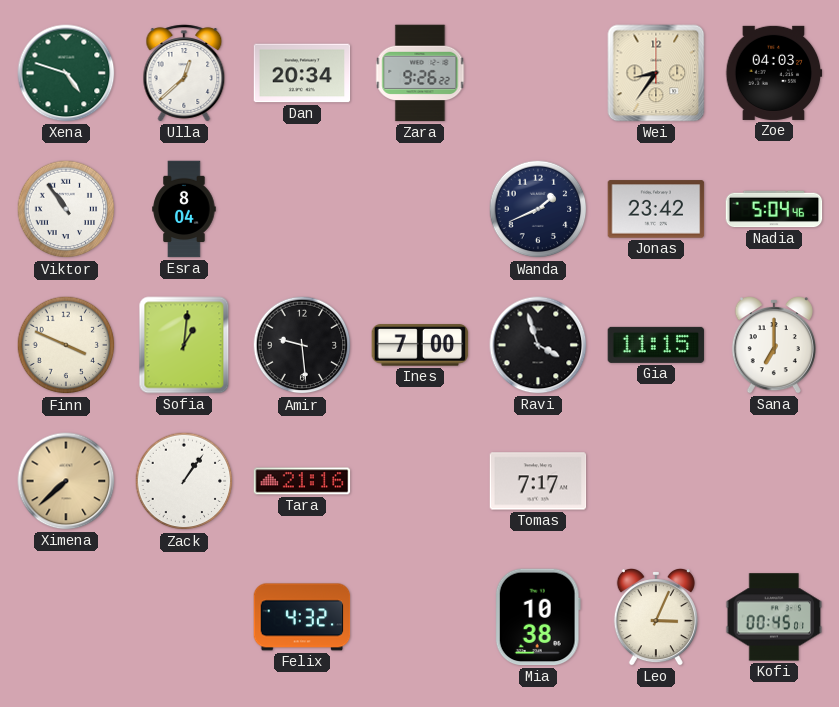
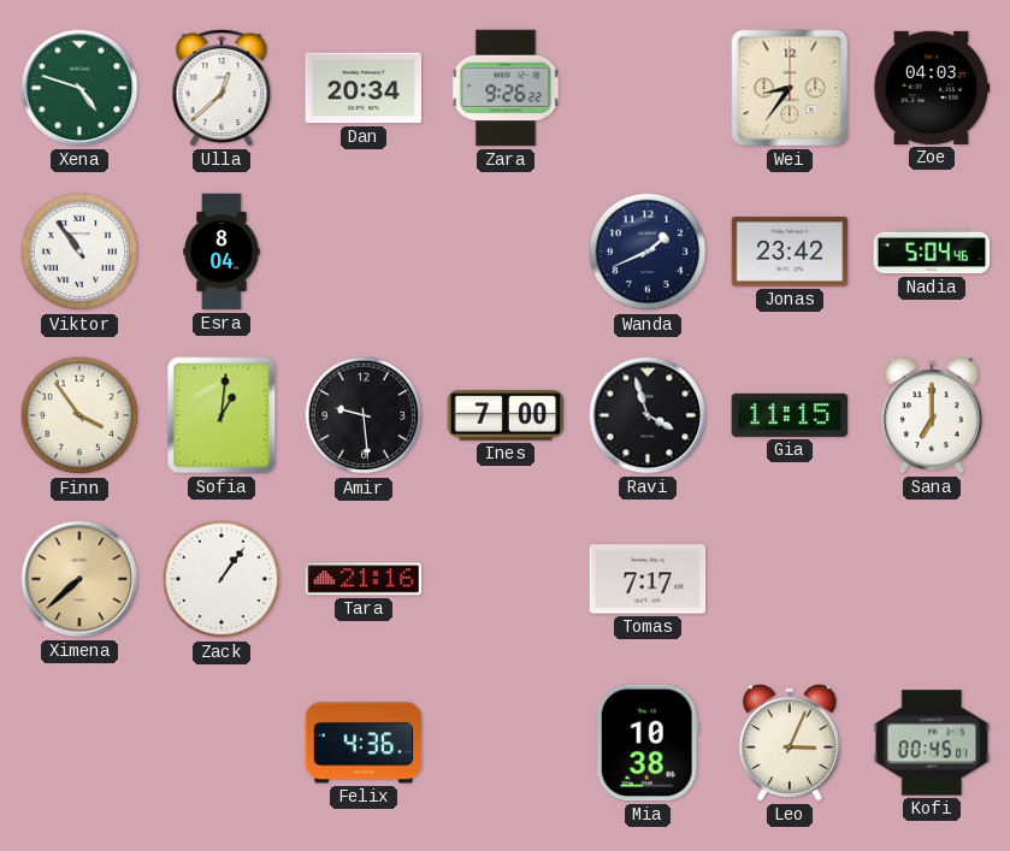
Finn: 3:49 -> 3:54
Felix: 4:32 -> 4:36
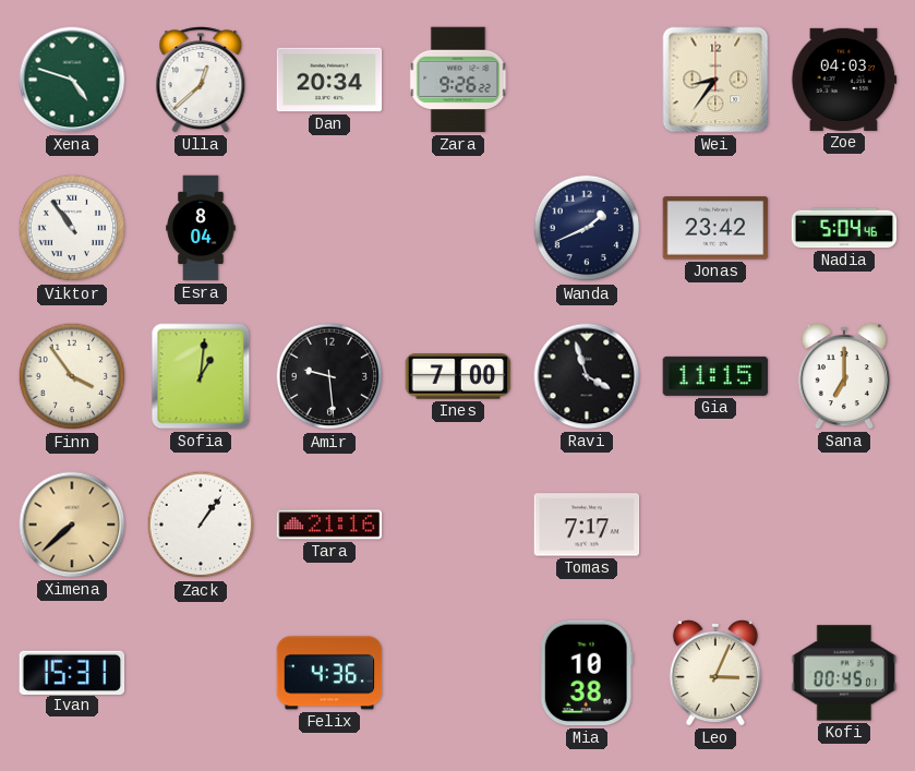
Ivan: none -> 15:31
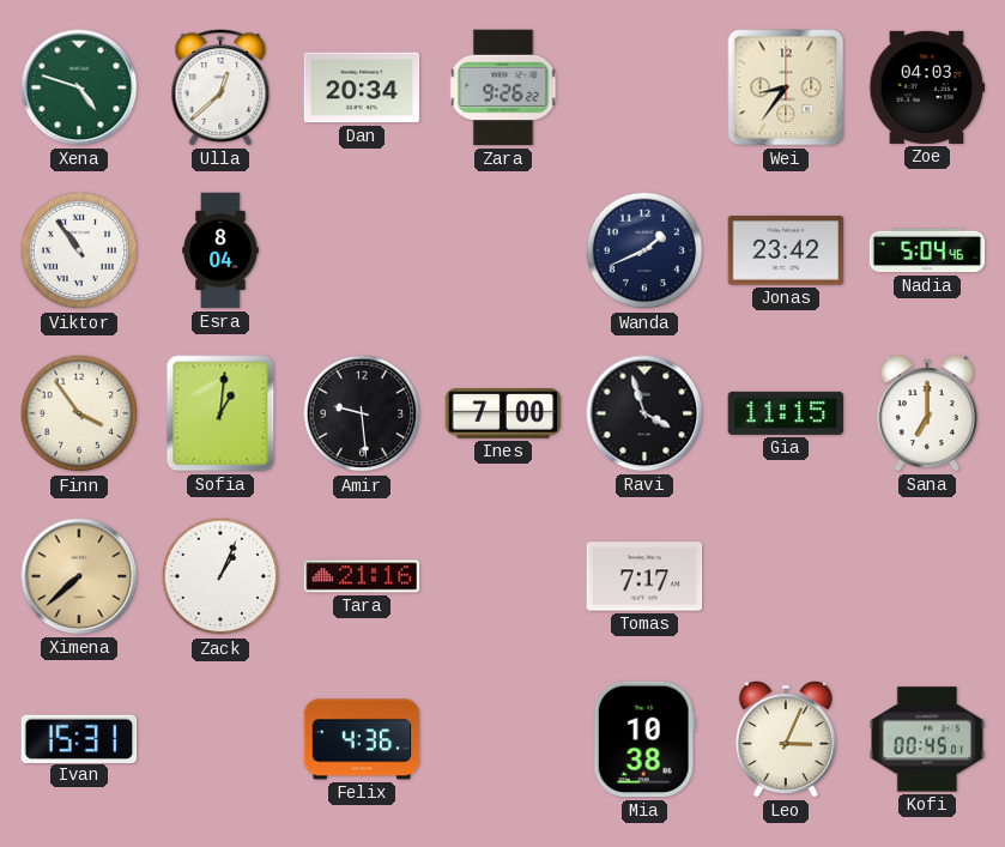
Zack: 1:06 -> 1:04
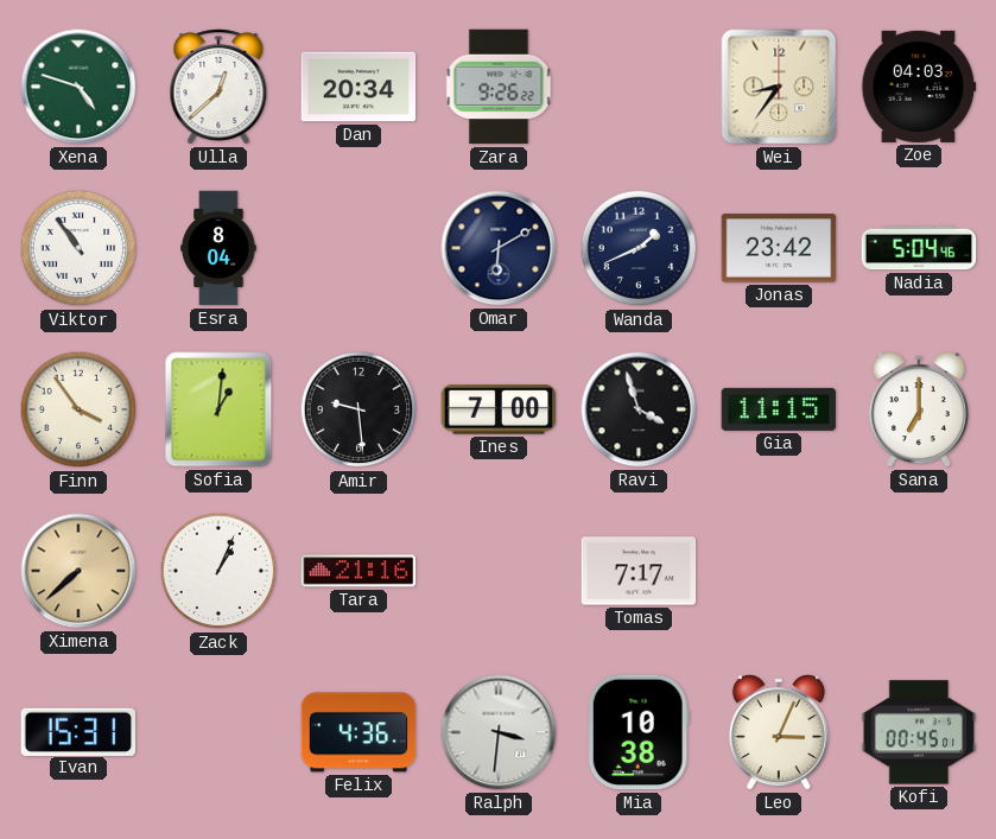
Omar: none -> 6:10
Ralph: none -> 3:31
